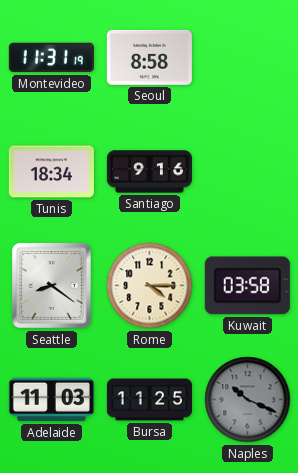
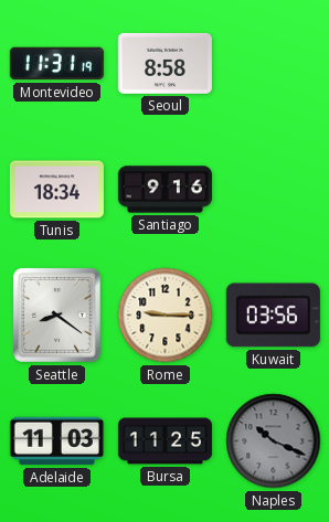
Rome: 4:15 -> 9:15
Kuwait: 03:58 -> 03:56
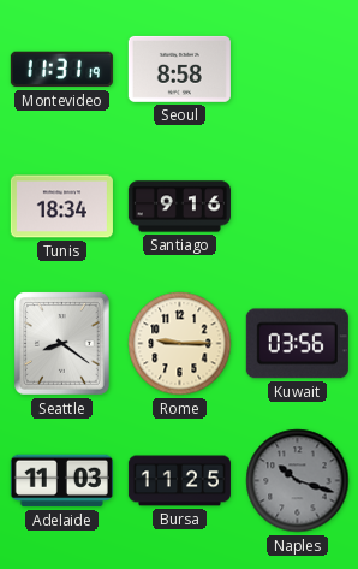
Naples: 10:19 -> 10:18
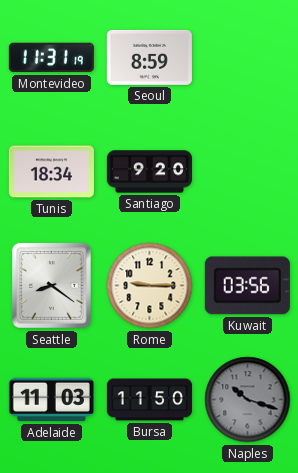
Seoul: 8:58 -> 8:59
Santiago: 9:16 -> 9:20
Bursa: 11:25 -> 11:50
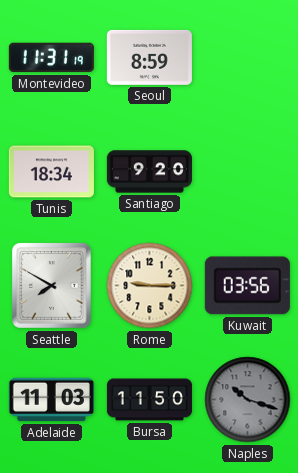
Seattle: 8:21 -> 7:50
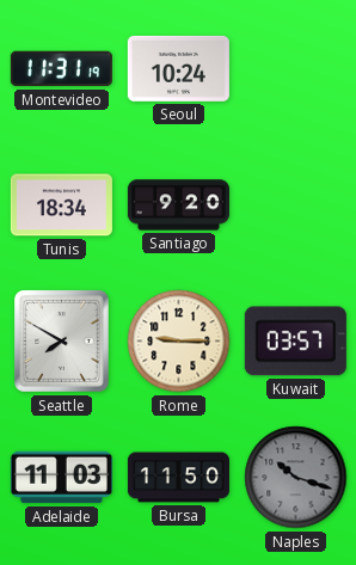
Seoul: 8:59 -> 10:24
Kuwait: 03:56 -> 03:57
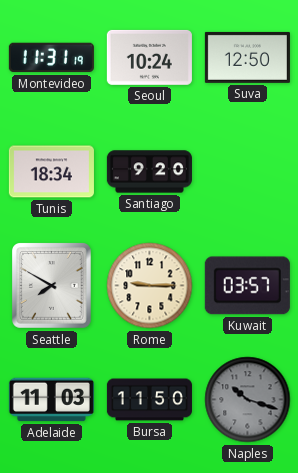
Suva: none -> 12:50
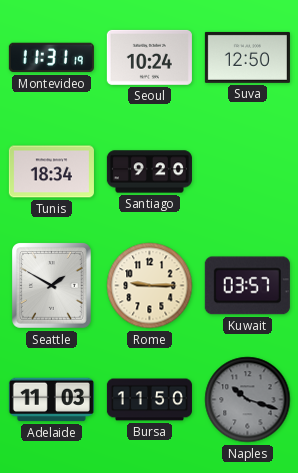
Seattle: 7:50 -> 1:50
